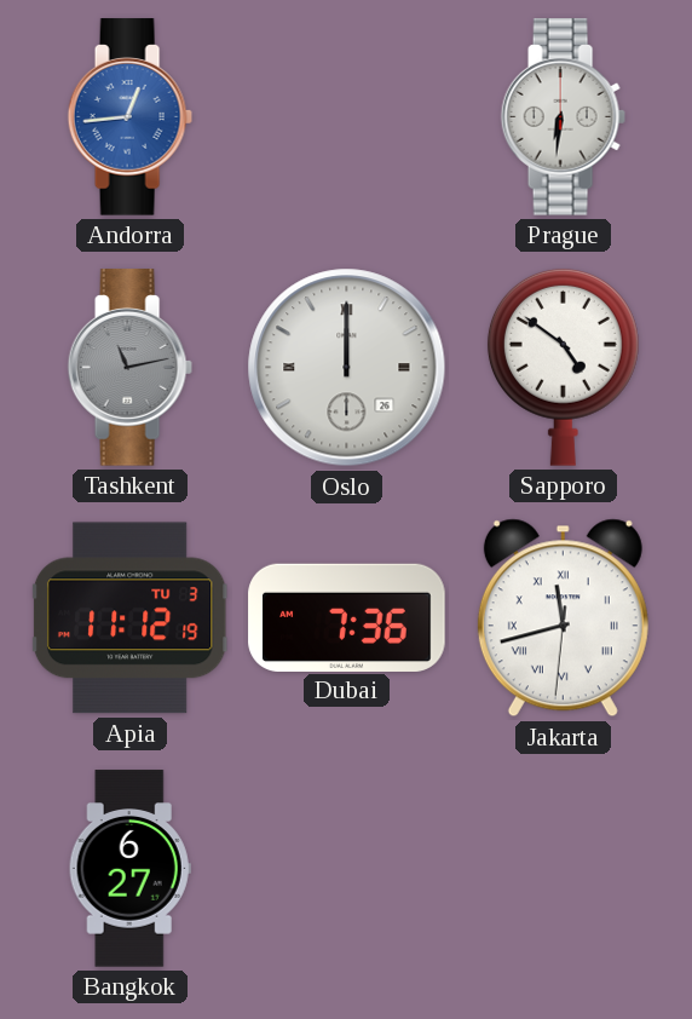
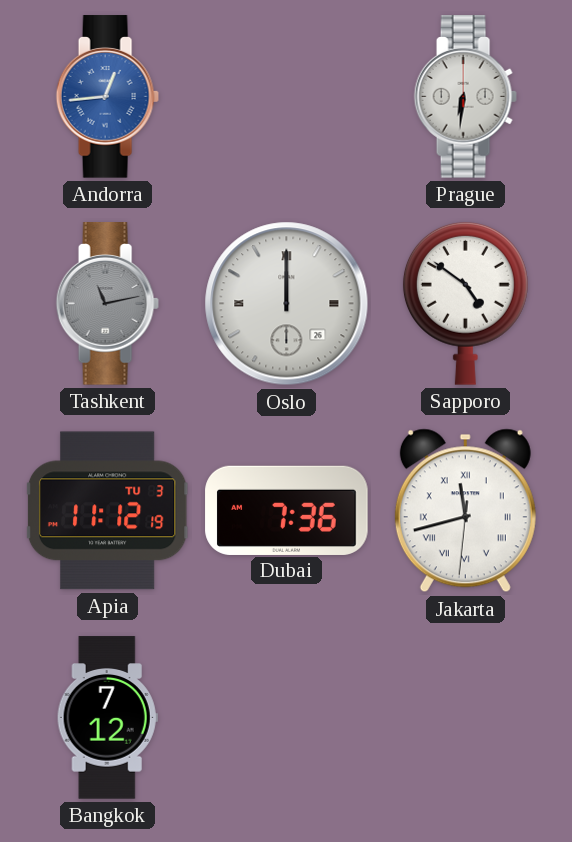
Bangkok: 6:27 -> 7:12
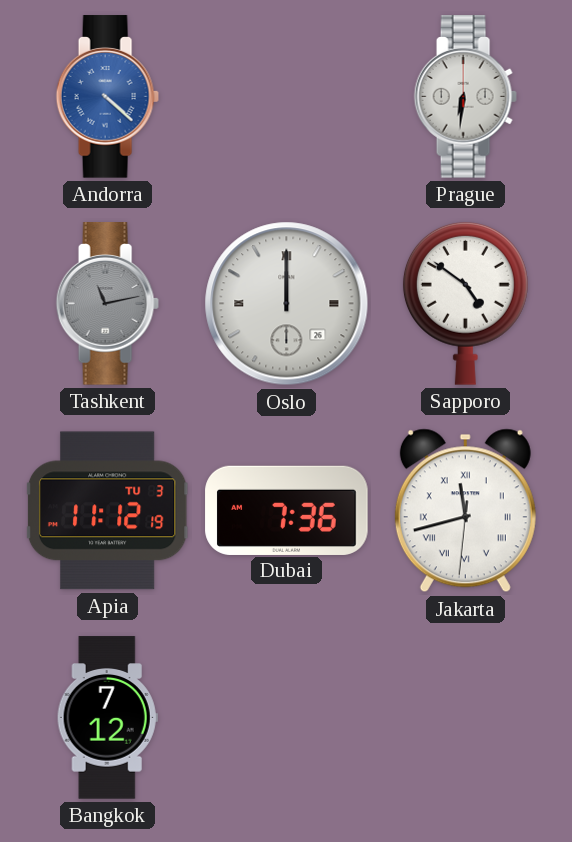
Andorra: 12:44 -> 4:22
